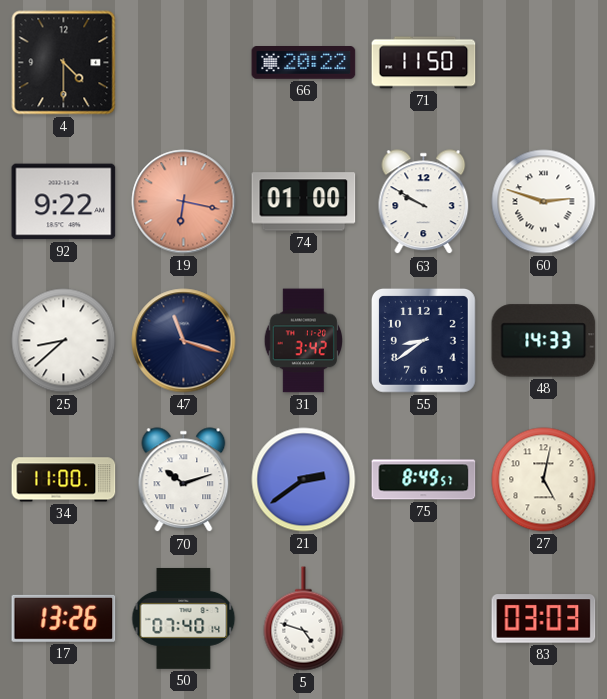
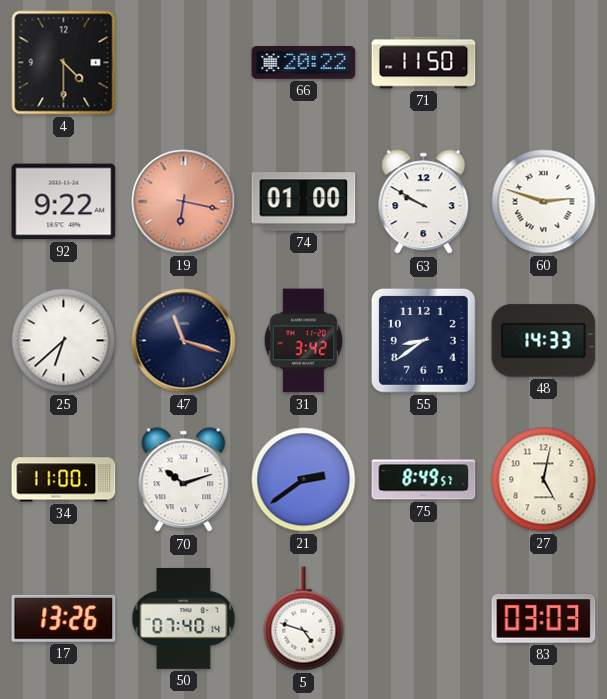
25: 8:38 -> 6:38
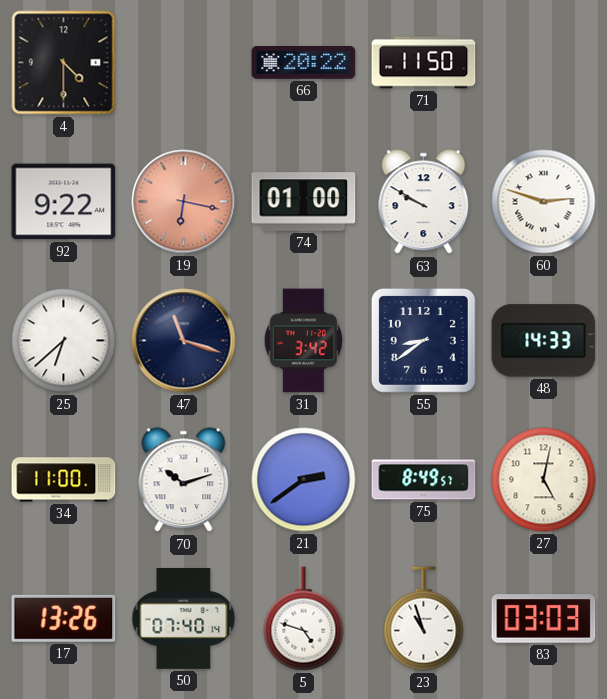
23: none -> 10:57
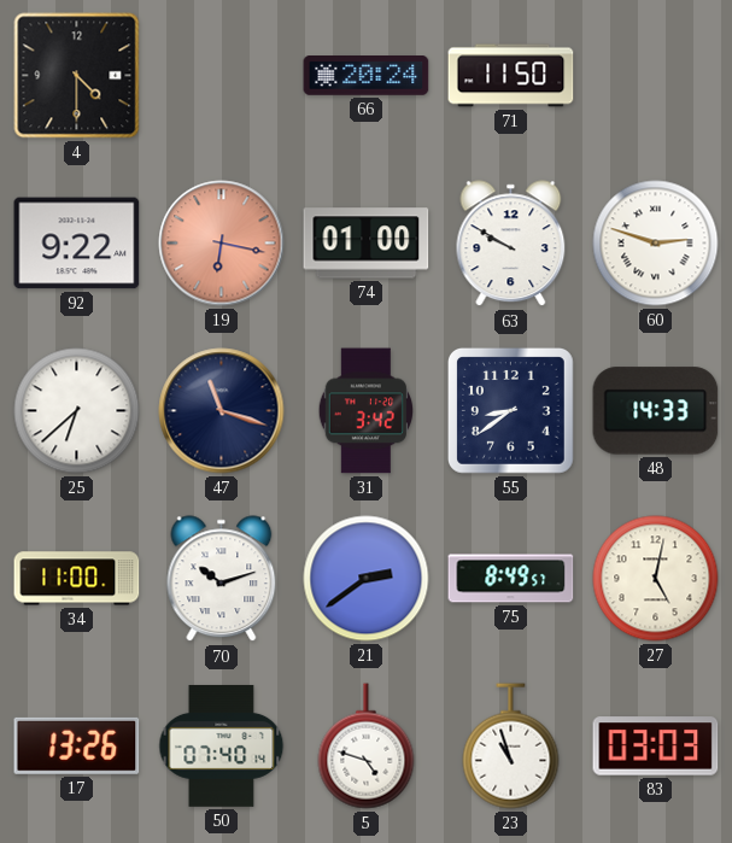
66: 20:22 -> 20:24
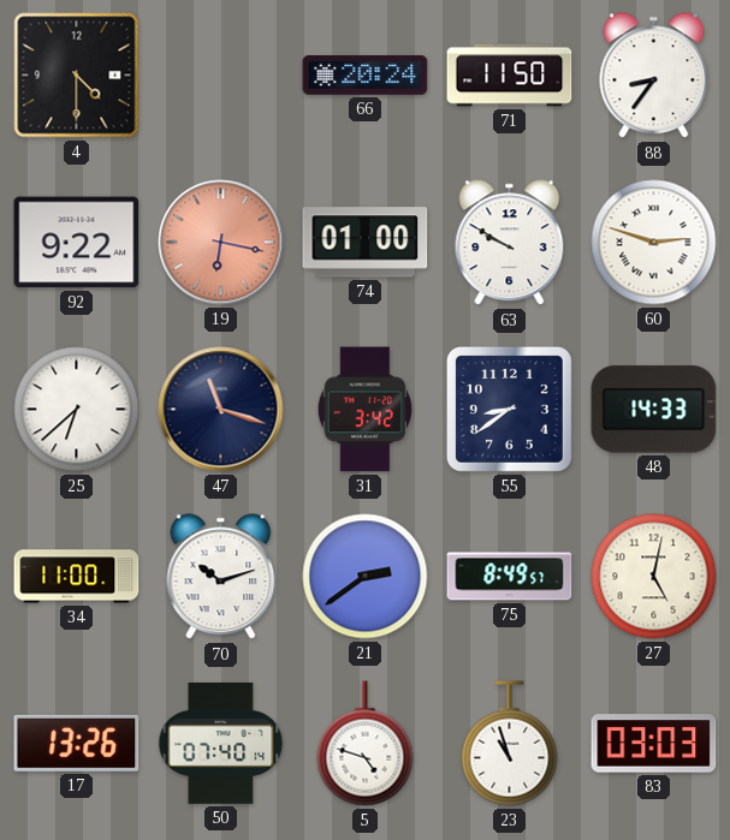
88: none -> 8:36
